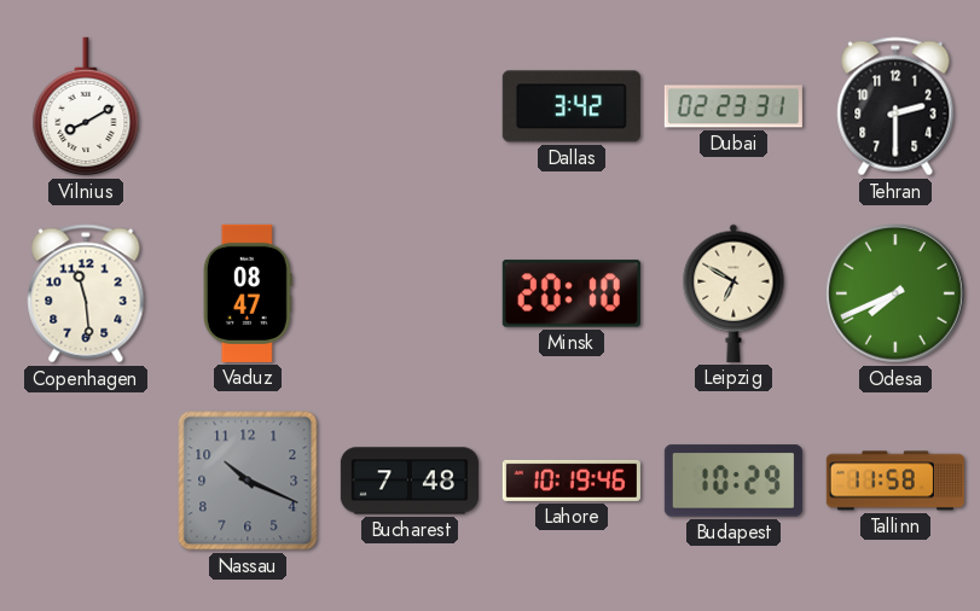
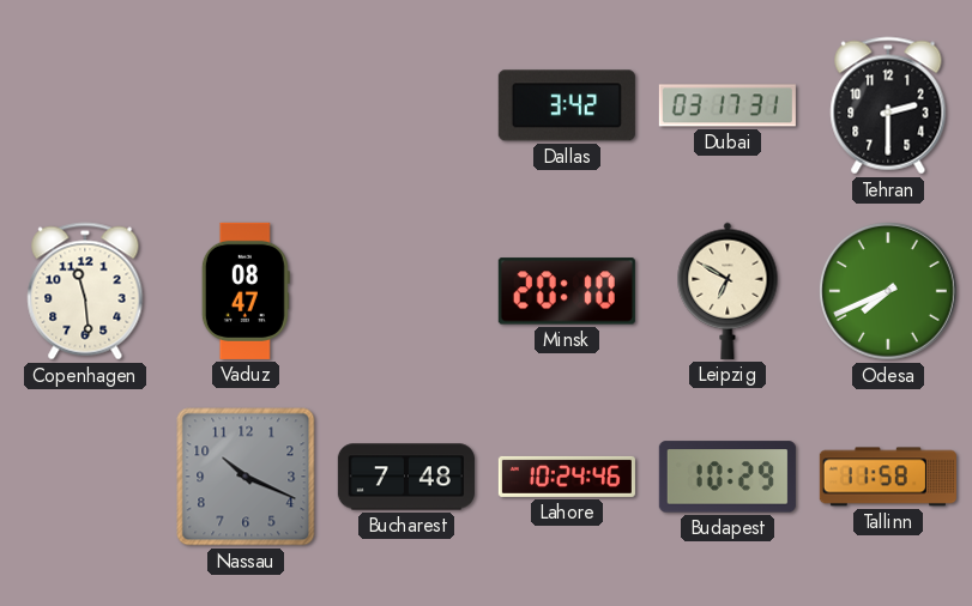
Vilnius: 8:10 -> none
Dubai: 02:23 -> 03:17
Lahore: 10:19 -> 10:24
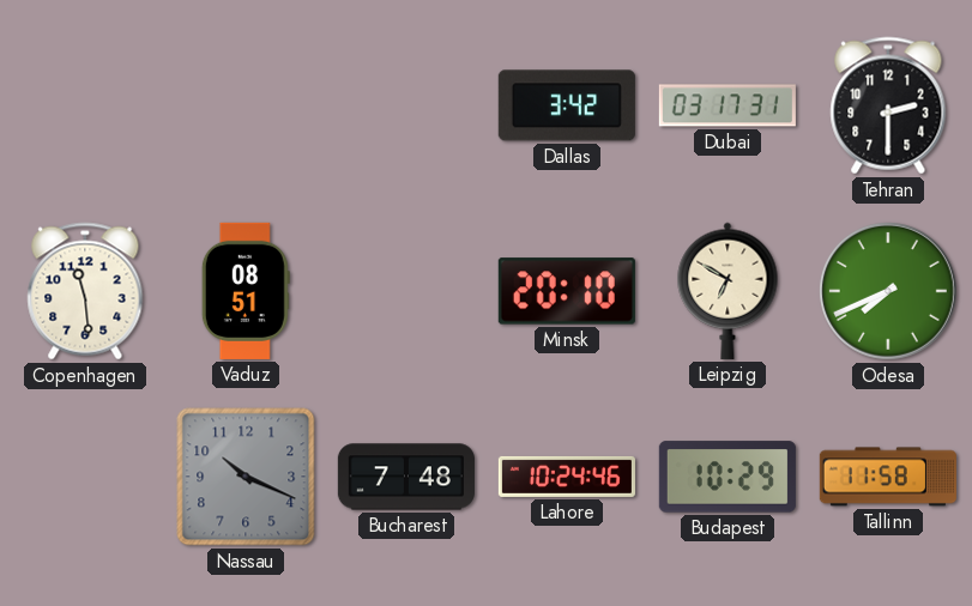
Vaduz: 08:47 -> 08:51
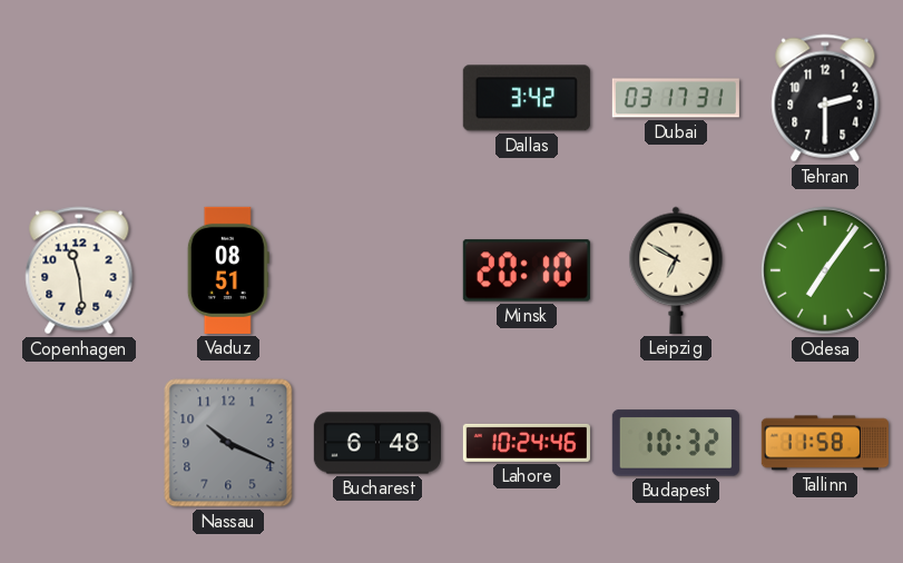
Odesa: 7:41 -> 7:06
Bucharest: 7:48 -> 6:48
Budapest: 10:29 -> 10:32
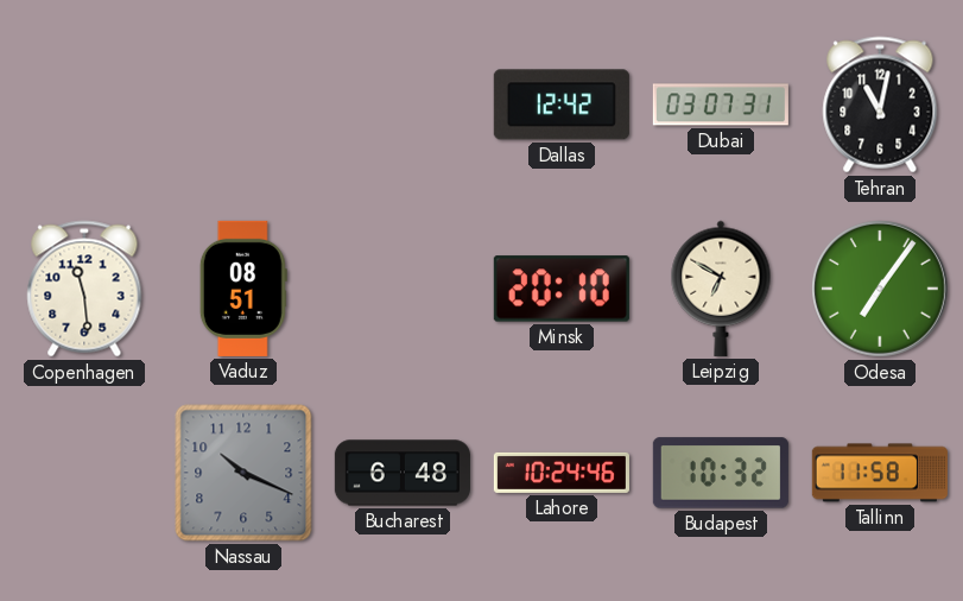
Dallas: 3:42 -> 12:42
Dubai: 03:17 -> 03:07
Tehran: 2:30 -> 11:02
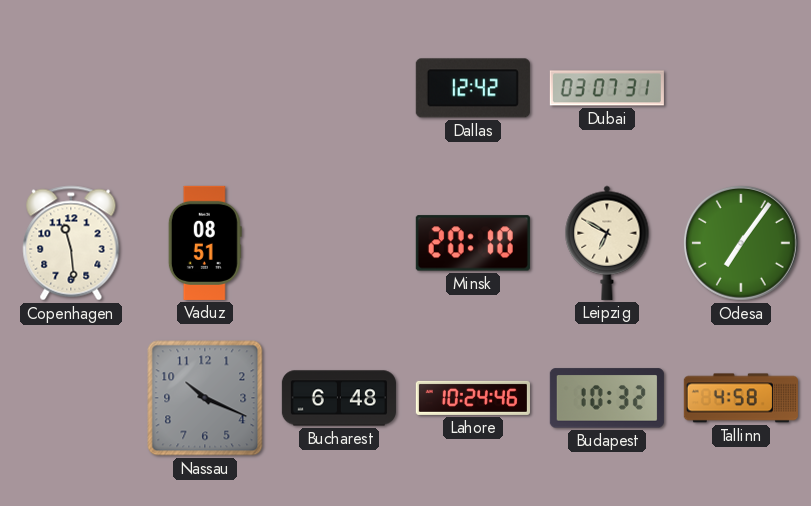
Tehran: 11:02 -> none
Tallinn: 11:58 -> 4:58
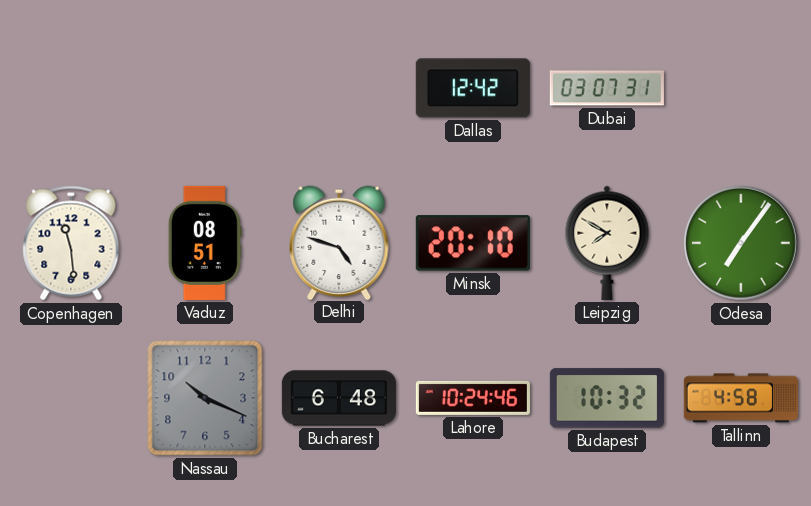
Delhi: none -> 4:48
Leipzig: 6:50 -> 7:50
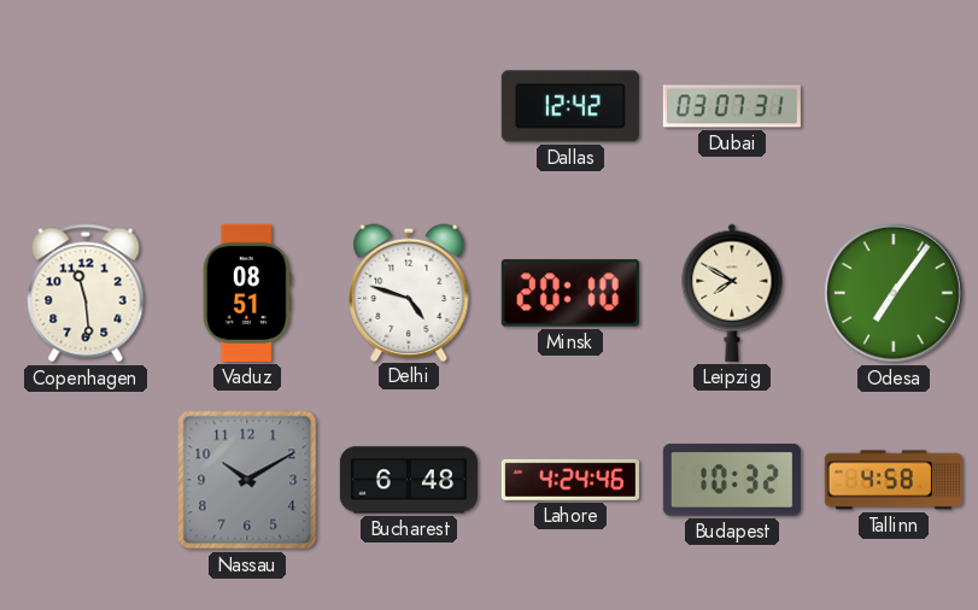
Nassau: 10:19 -> 10:10
Lahore: 10:24 -> 4:24
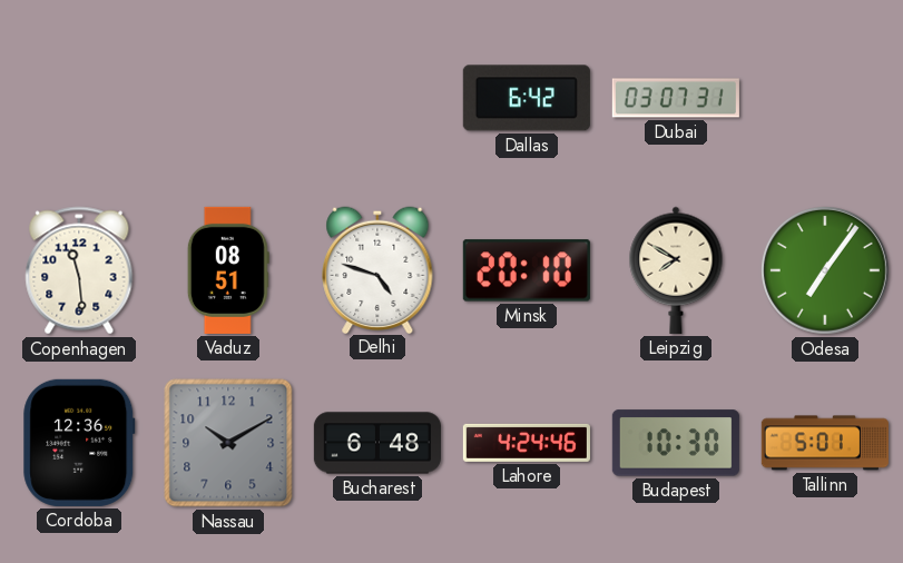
Dallas: 12:42 -> 6:42
Cordoba: none -> 12:36
Budapest: 10:32 -> 10:30
Tallinn: 4:58 -> 5:01
